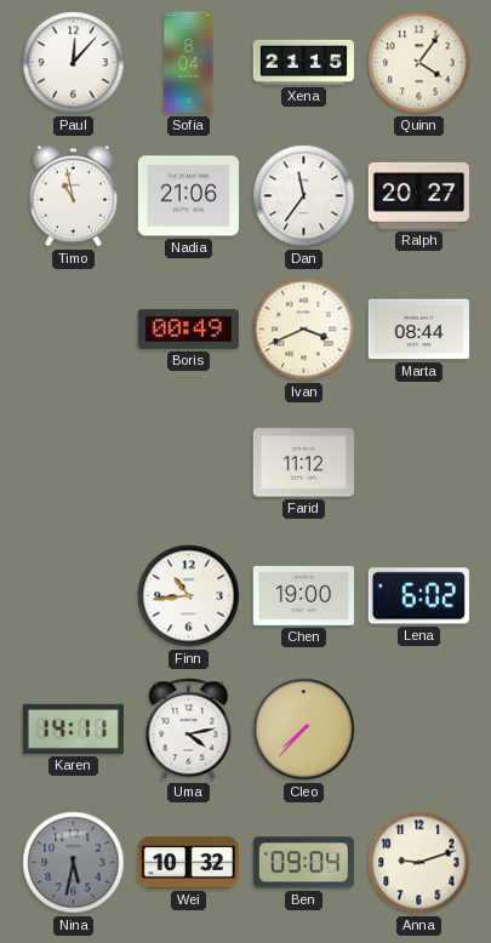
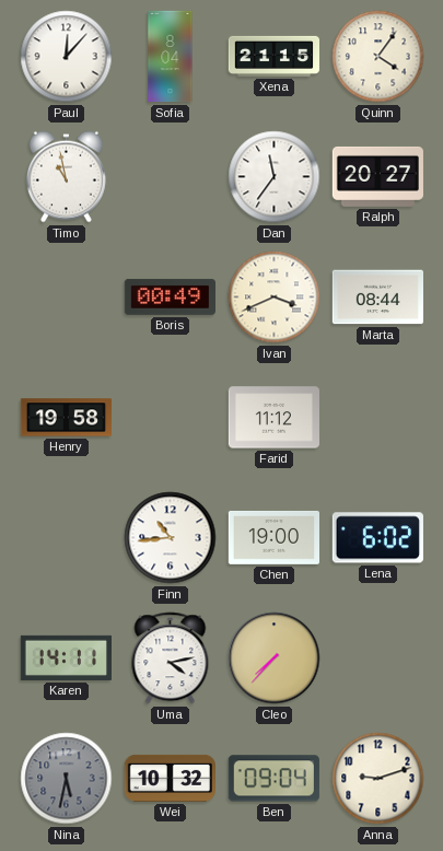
Nadia: 21:06 -> none
Henry: none -> 19:58
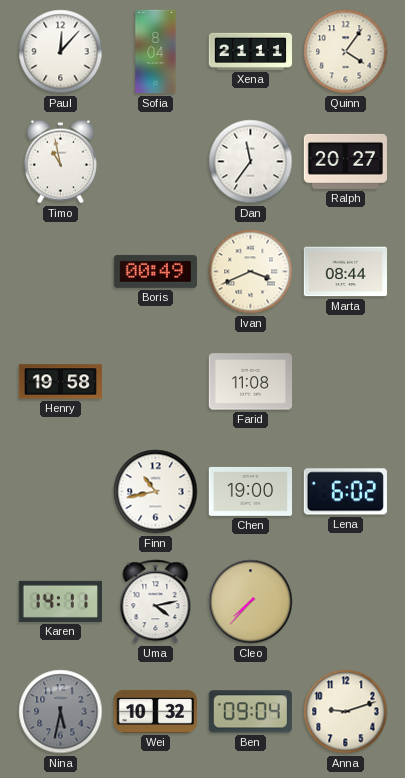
Xena: 21:15 -> 21:11
Farid: 11:12 -> 11:08
Finn: 10:44 -> 10:43
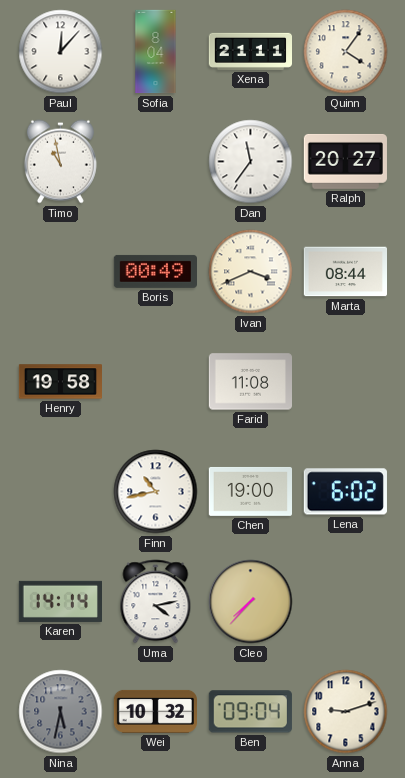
Karen: 14:11 -> 14:14
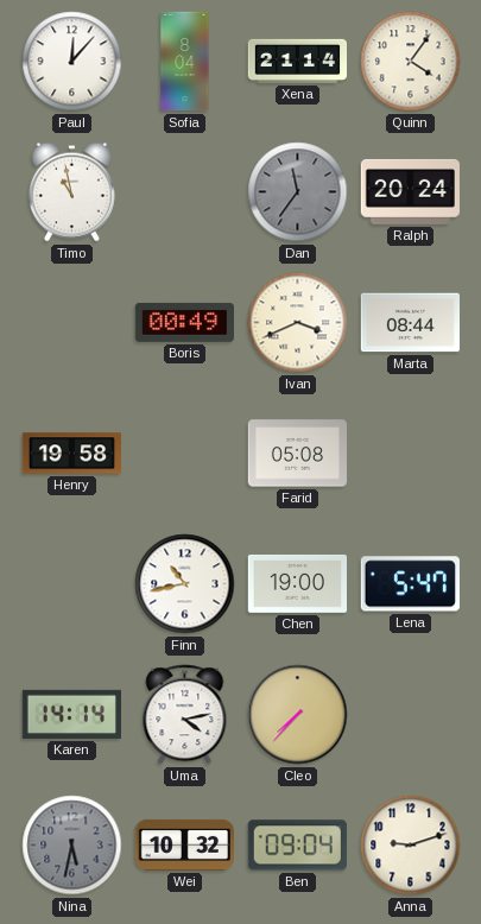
Xena: 21:11 -> 21:14
Dan dial: white -> grey
Ralph: 20:27 -> 20:24
Farid: 11:08 -> 05:08
Lena: 6:02 -> 5:47
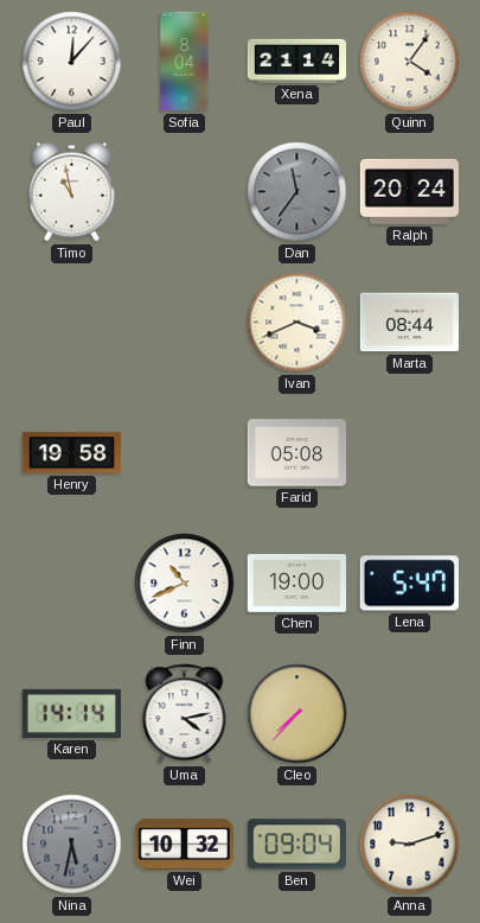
Boris: 00:49 -> none
Finn: 10:43 -> 10:41
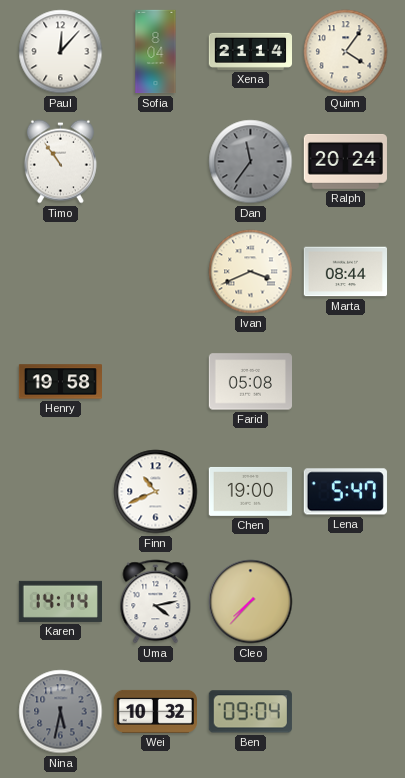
Timo: 10:58 -> 10:54
Anna: 9:12 -> none
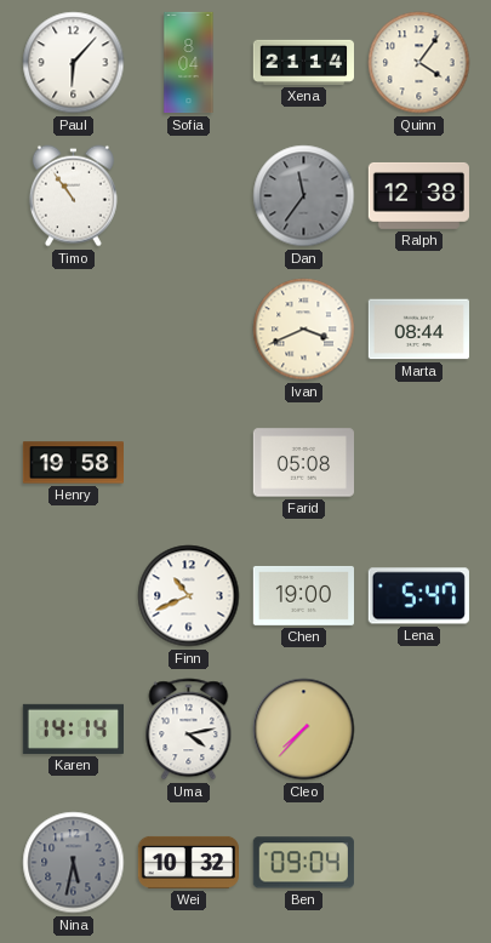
Paul: 12:07 -> 6:07
Ralph: 20:24 -> 12:38
